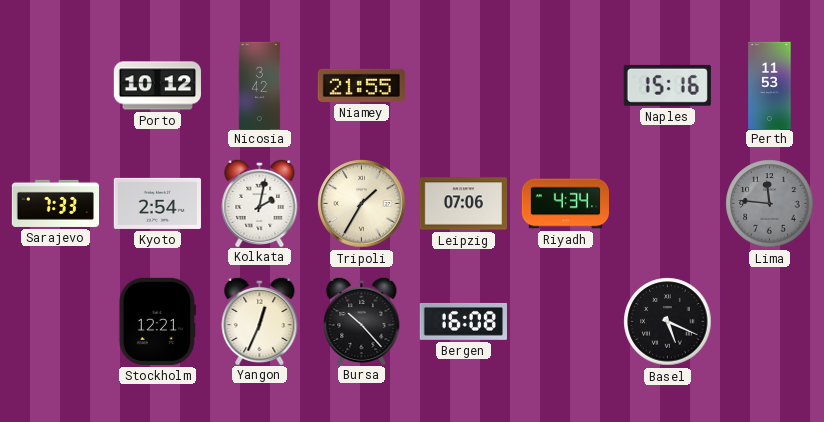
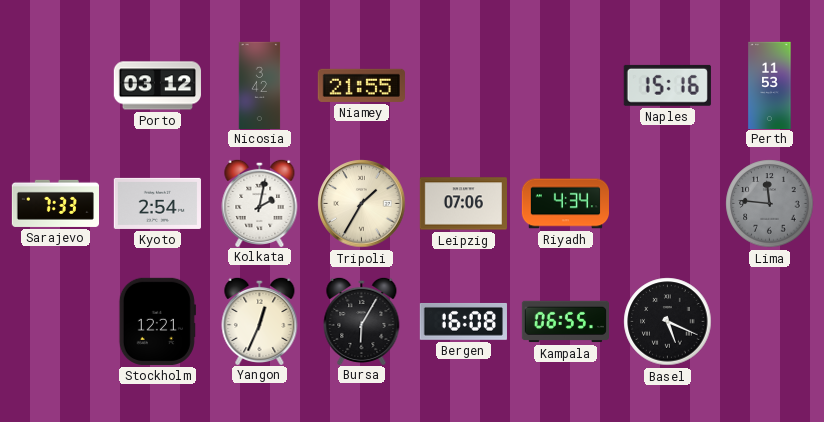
Porto: 10:12 -> 03:12
Bursa: 10:23 -> 6:05
Kampala: none -> 06:55
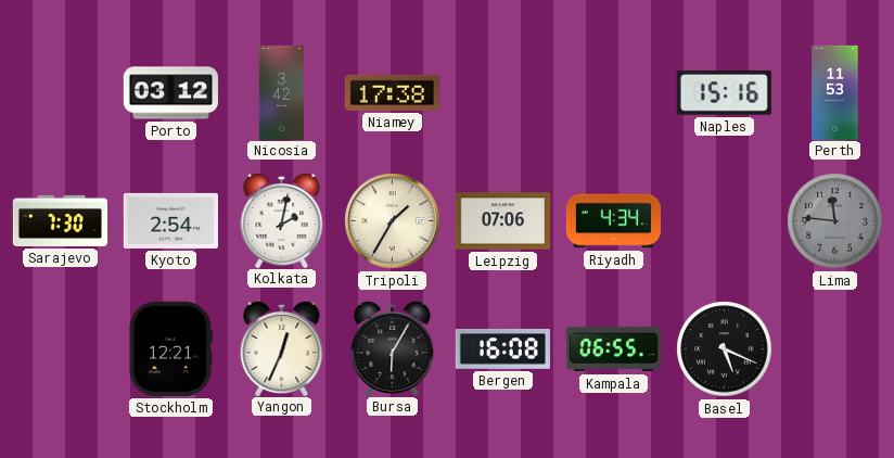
Niamey: 21:55 -> 17:38
Sarajevo: 7:33 -> 7:30
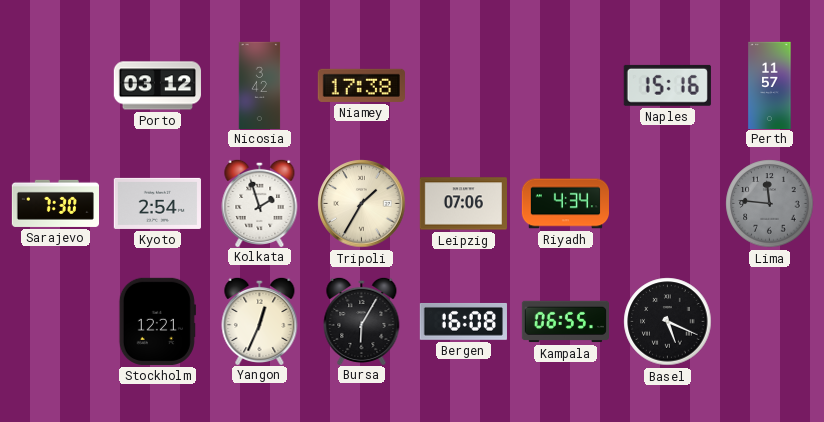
Perth: 11:53 -> 11:57
Kolkata: 2:02 -> 1:57
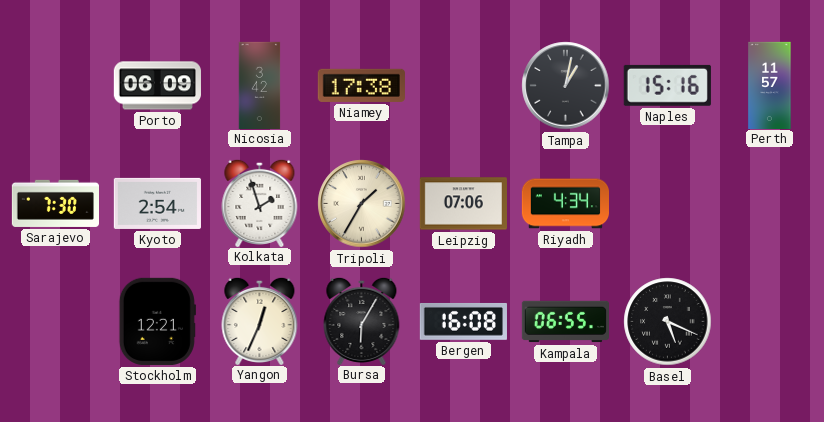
Porto: 03:12 -> 06:09
Tampa: none -> 1:02
Lima: 11:46 -> none
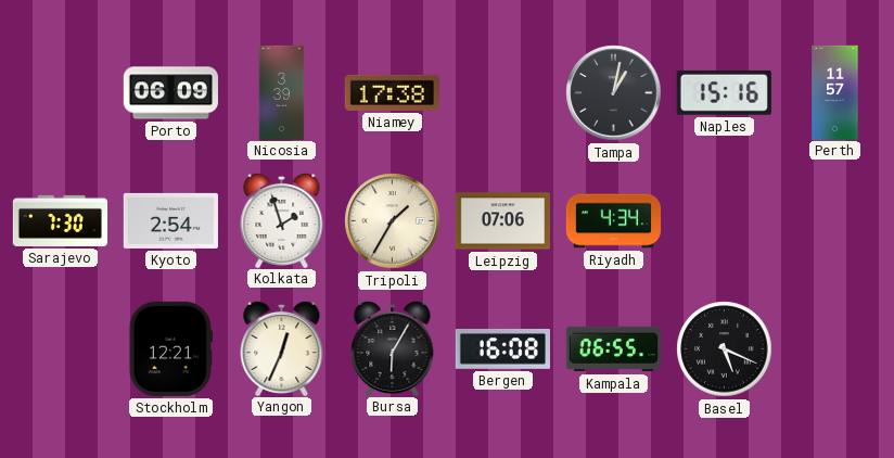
Nicosia: 3:42 -> 3:39
